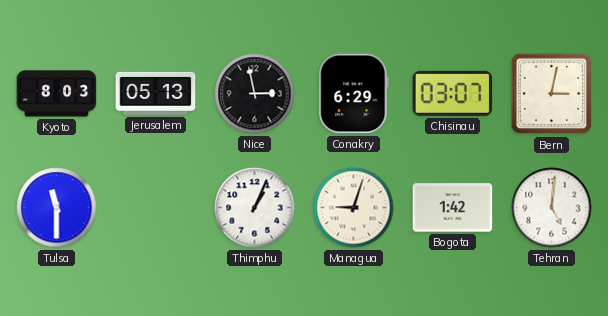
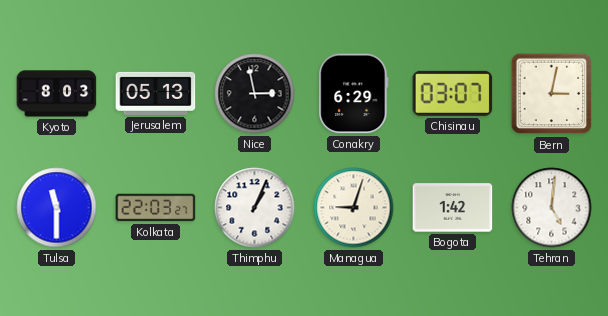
Kolkata: none -> 22:03
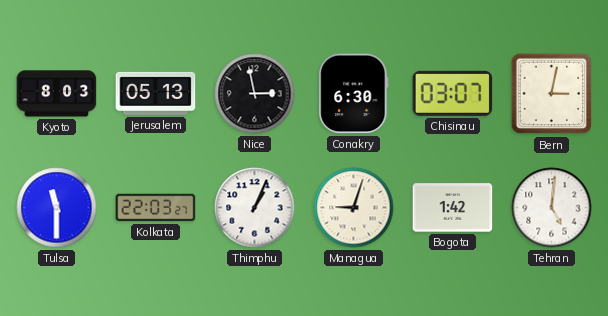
Conakry: 6:29 -> 6:30
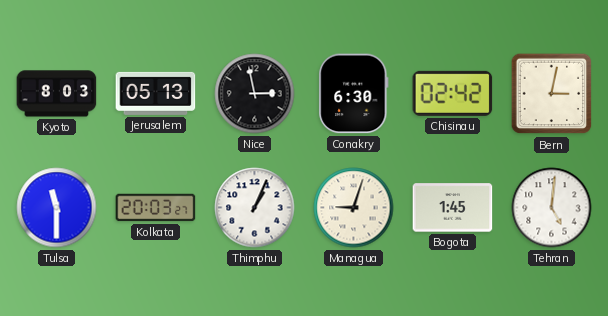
Chisinau: 03:07 -> 02:42
Kolkata: 22:03 -> 20:03
Bogota: 1:42 -> 1:45
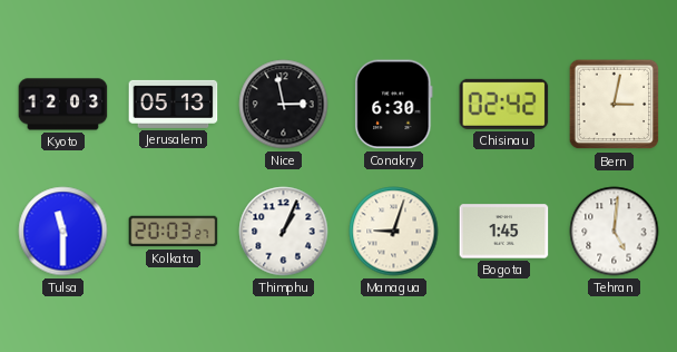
Kyoto: 8:03 -> 12:03
